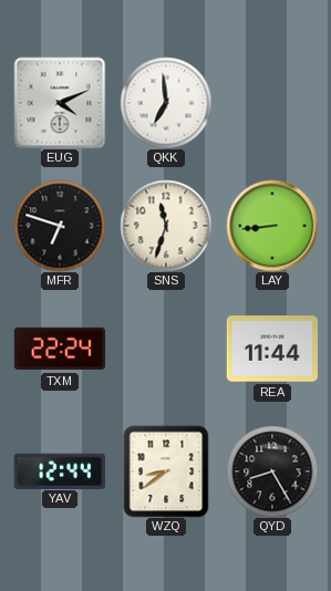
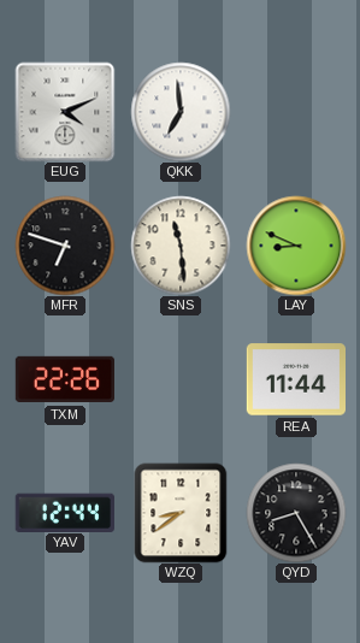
SNS: 11:33 -> 11:29
LAY: 8:44 -> 8:49
TXM: 22:24 -> 22:26
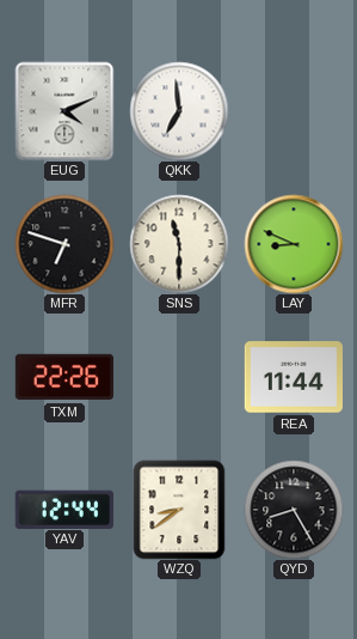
SNS: 11:29 -> 11:30
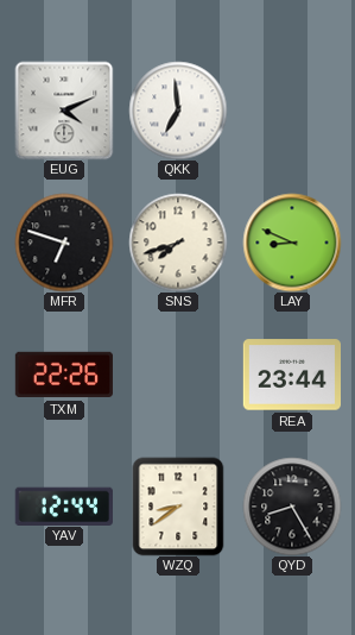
SNS: 11:30 -> 7:42
REA: 11:44 -> 23:44
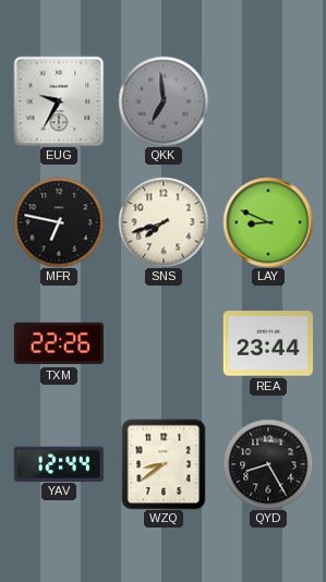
EUG: 4:11 -> 9:35
QKK dial: white -> grey
MFR: 6:48 -> 6:47
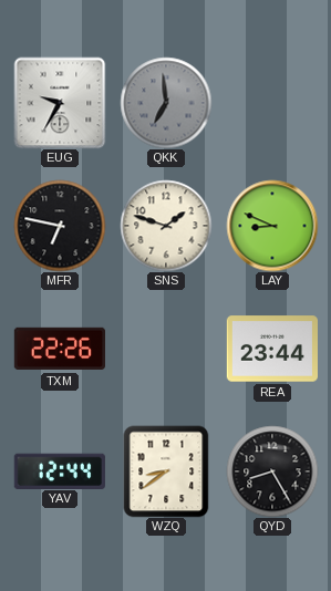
SNS: 7:42 -> 1:48
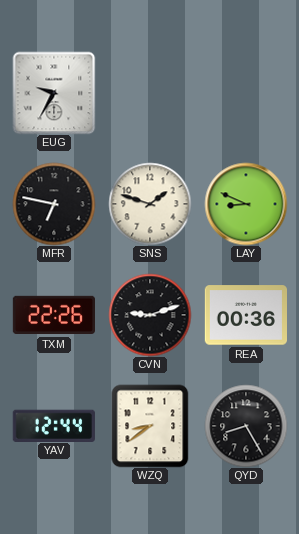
QKK: 6:59 -> none
CVN: none -> 9:12
REA: 23:44 -> 00:36
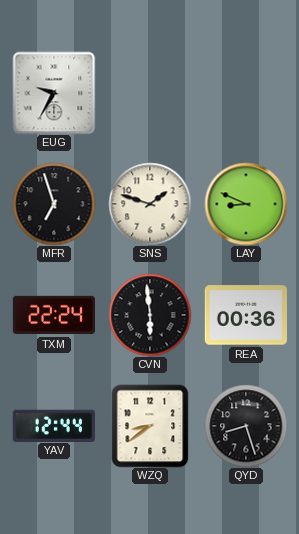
MFR: 6:47 -> 6:57
TXM: 22:26 -> 22:24
CVN: 9:12 -> 5:59
QYD: 8:25 -> 8:27
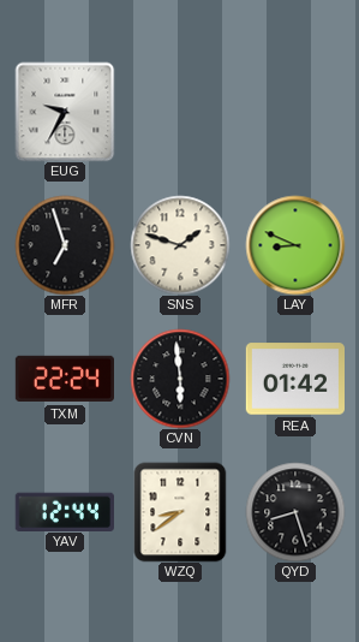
REA: 00:36 -> 01:42
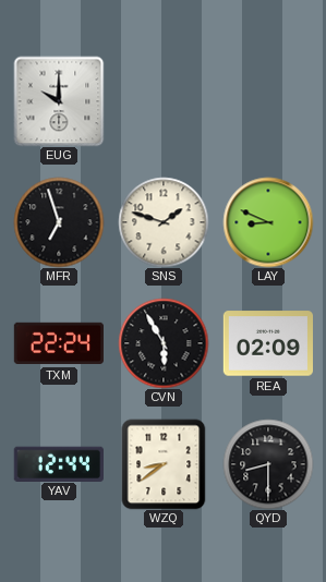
EUG: 9:35 -> 10:00
CVN: 5:59 -> 5:55
REA: 01:42 -> 02:09
QYD: 8:27 -> 8:30
